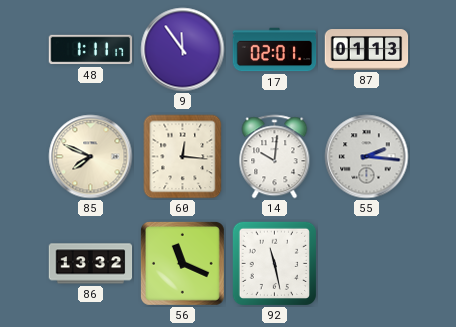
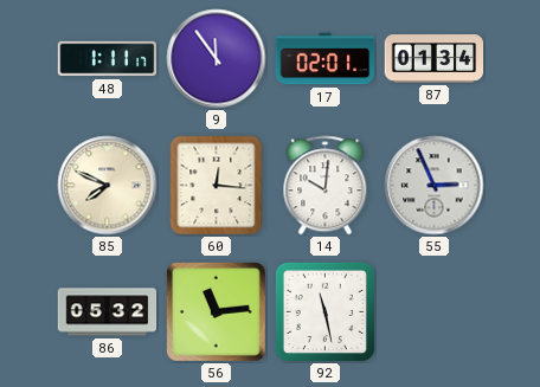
87: 01:13 -> 01:34
55: 2:16 -> 2:56
86: 13:32 -> 05:32
56: 11:19 -> 11:14
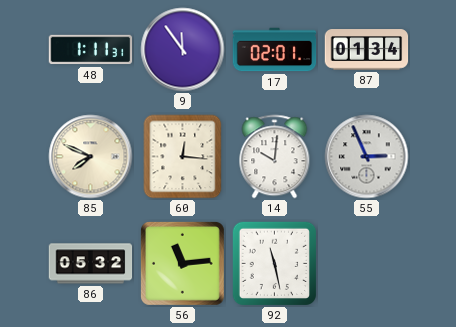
48: 1:11:17 -> 1:11:31
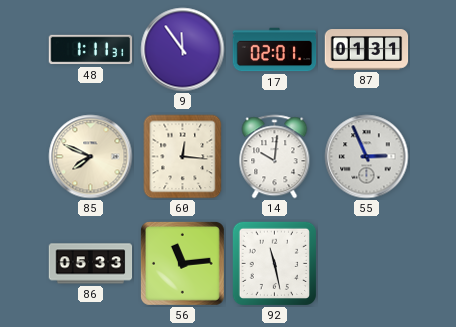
87: 01:34 -> 01:31
86: 05:32 -> 05:33
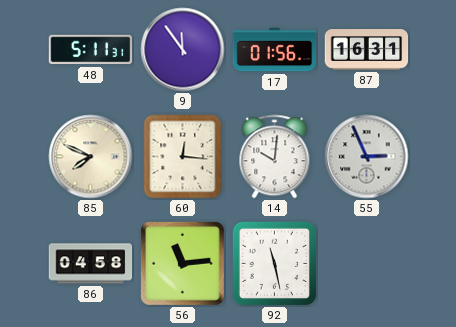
48: 1:11 -> 5:11
17: 02:01 -> 01:56
87: 01:31 -> 16:31
86: 05:33 -> 04:58
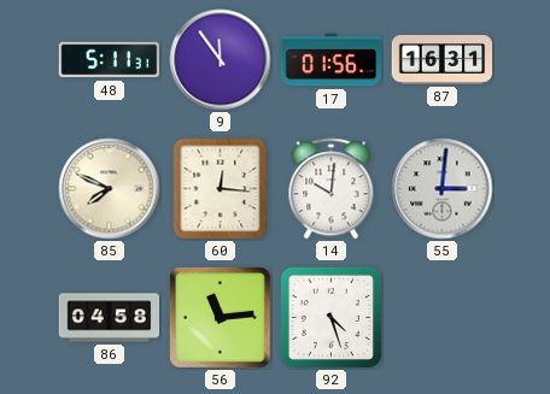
55: 2:56 -> 3:01
92: 11:28 -> 4:27
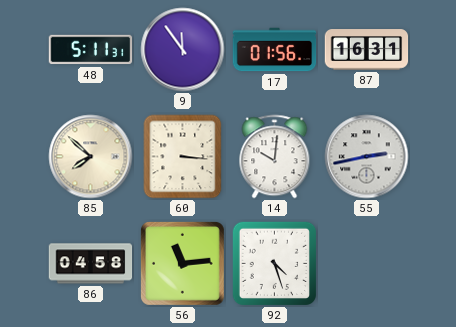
85: 7:49 -> 7:52
60: 12:16 -> 3:16
55: 3:01 -> 2:43
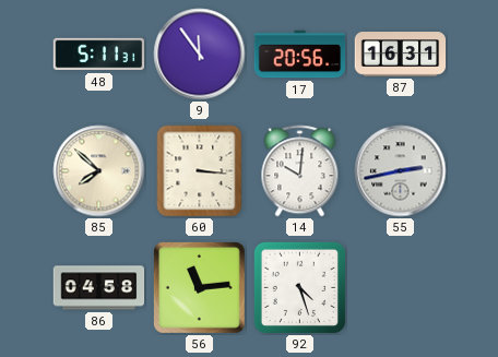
17: 01:56 -> 20:56
